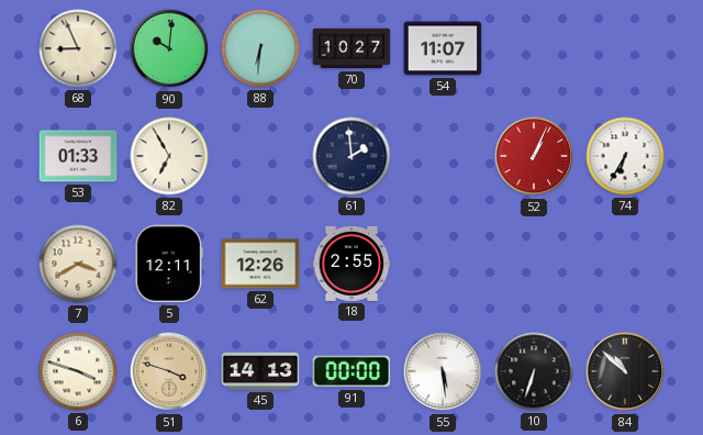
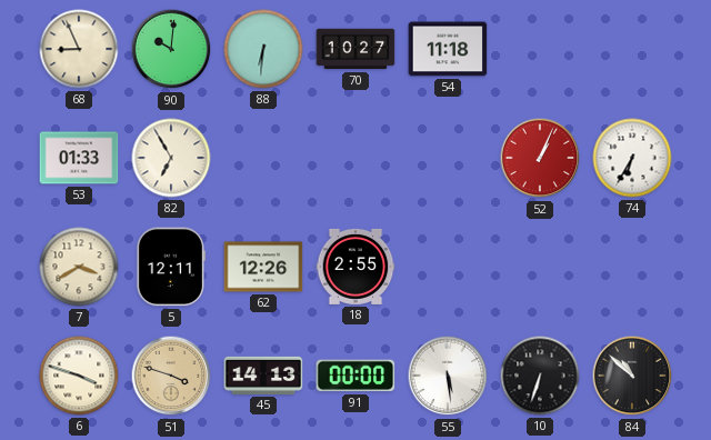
54: 11:07 -> 11:18
61: 1:59 -> none
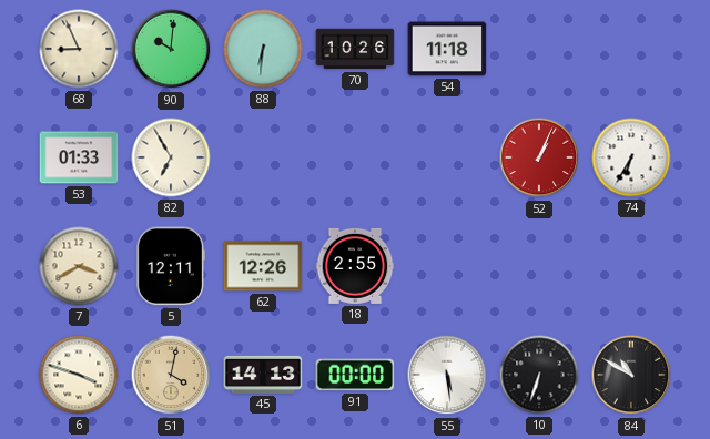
70: 10:27 -> 10:26
51: 3:48 -> 4:02
84: 10:52 -> 10:50
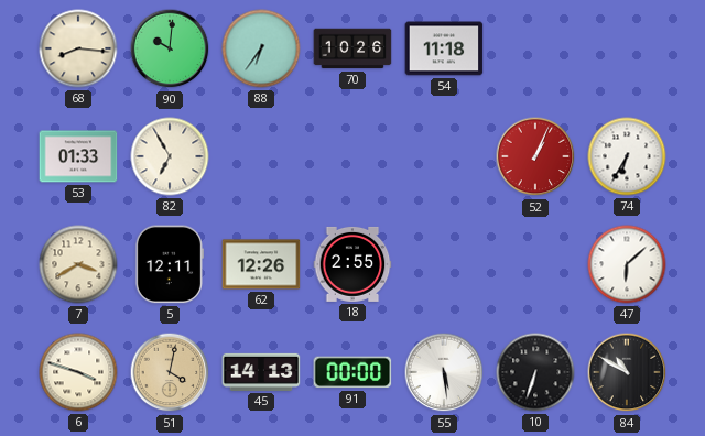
68: 8:56 -> 8:16
88: 6:31 -> 6:36
47: none -> 6:08
